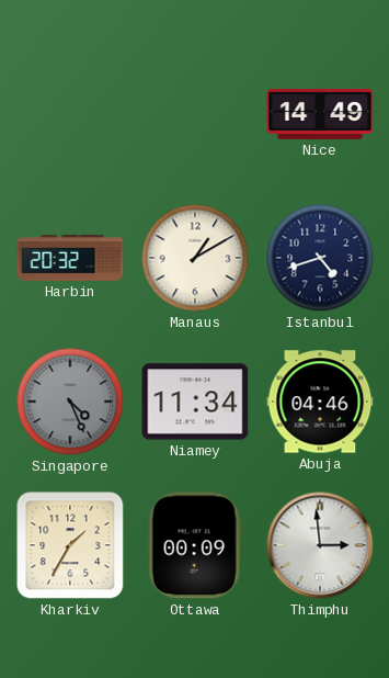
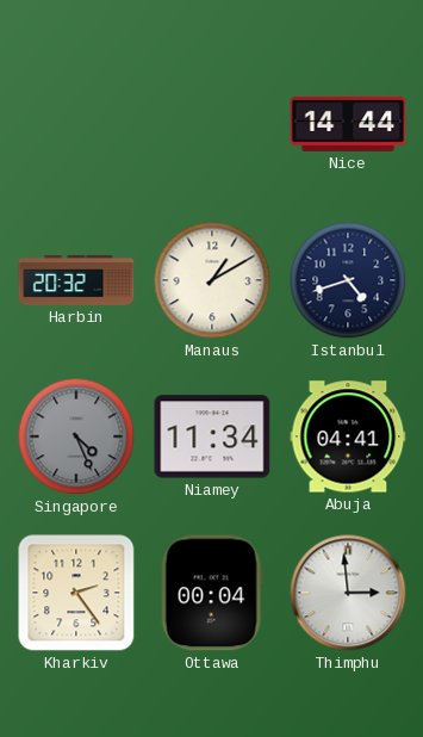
Nice: 14:49 -> 14:44
Abuja: 04:46 -> 04:41
Kharkiv: 1:35 -> 2:24
Ottawa: 00:09 -> 00:04
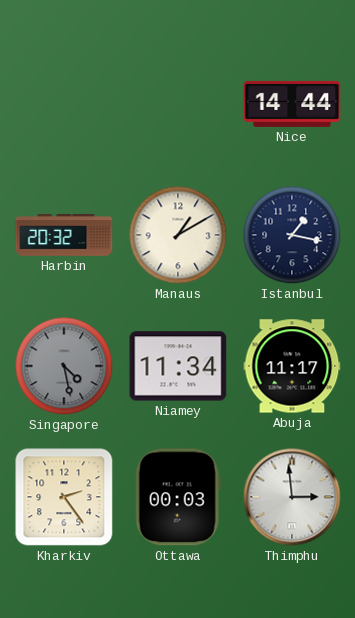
Istanbul: 4:42 -> 1:17
Singapore: 4:26 -> 4:28
Abuja: 04:41 -> 11:17
Ottawa: 00:04 -> 00:03
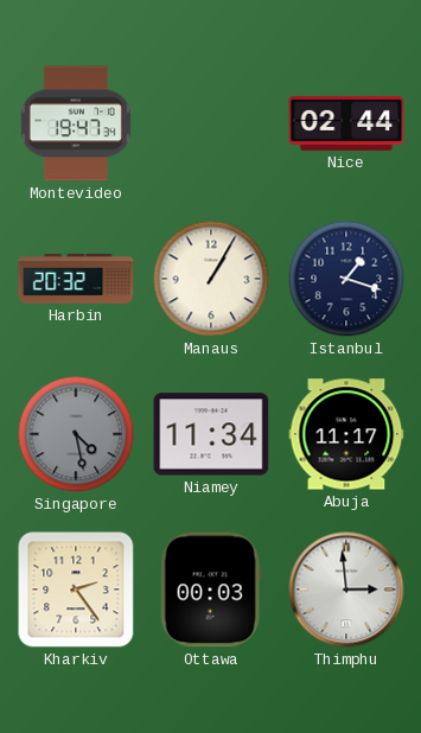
Montevideo: none -> 19:47
Nice: 14:44 -> 02:44
Manaus: 1:10 -> 1:05
Istanbul: 1:17 -> 1:18
